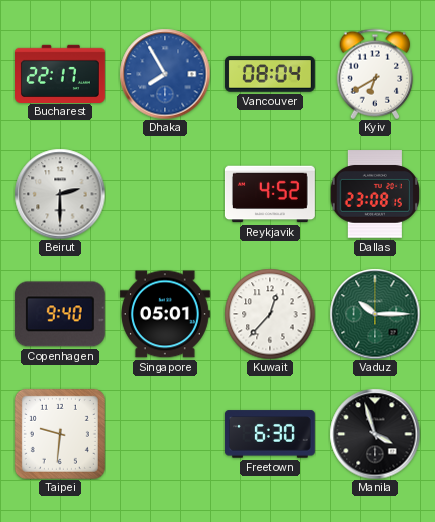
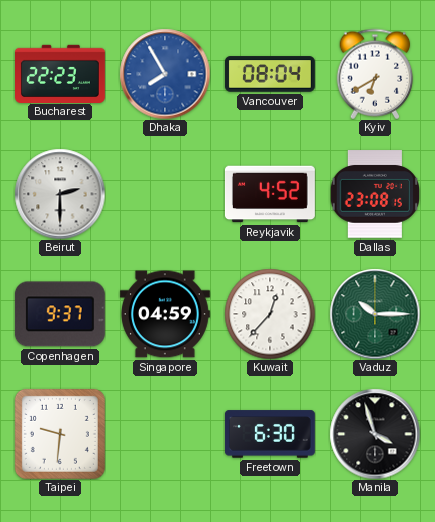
Bucharest: 22:17 -> 22:23
Copenhagen: 9:40 -> 9:37
Singapore: 05:01 -> 04:59
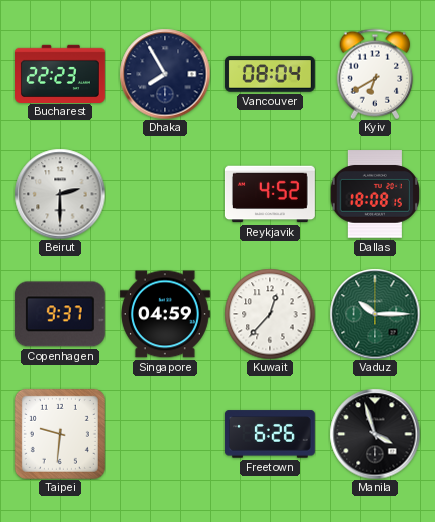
Dhaka dial: blue -> navy
Dallas: 23:08 -> 18:08
Freetown: 6:30 -> 6:26
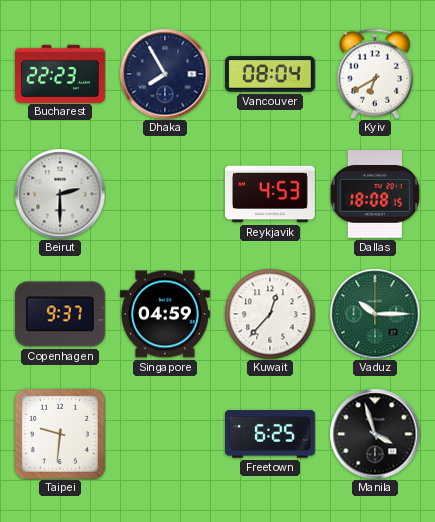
Reykjavik: 4:52 -> 4:53
Freetown: 6:26 -> 6:25
